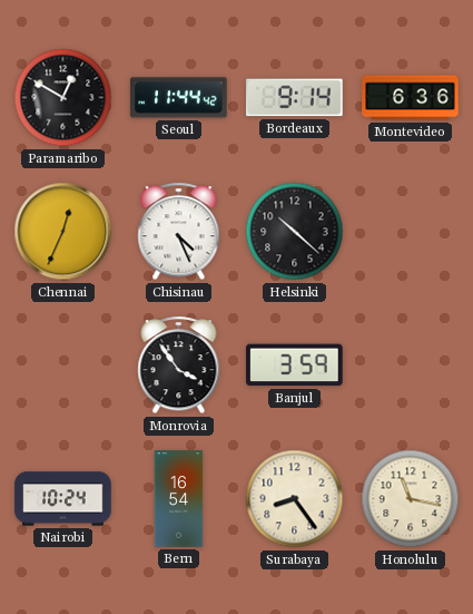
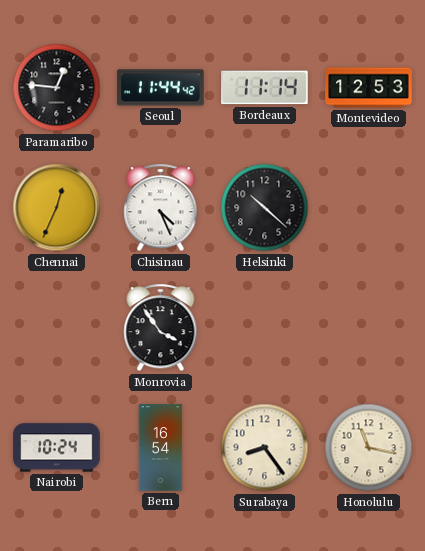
Paramaribo: 12:50 -> 12:46
Bordeaux: 9:14 -> 11:14
Montevideo: 6:36 -> 12:53
Banjul: 3:59 -> none
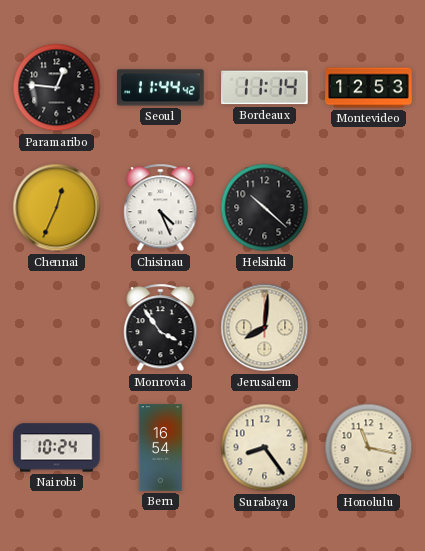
Jerusalem: none -> 8:01
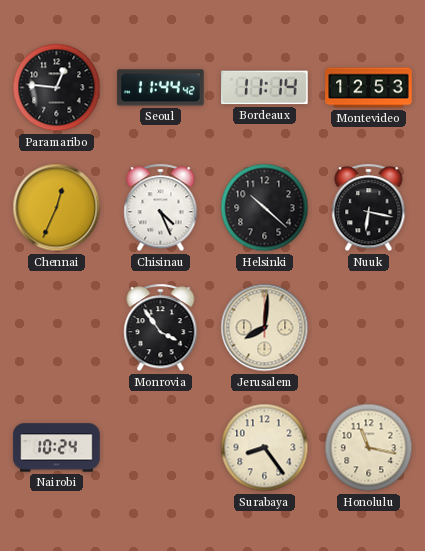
Nuuk: none -> 6:17
Bern: 16:54 -> none
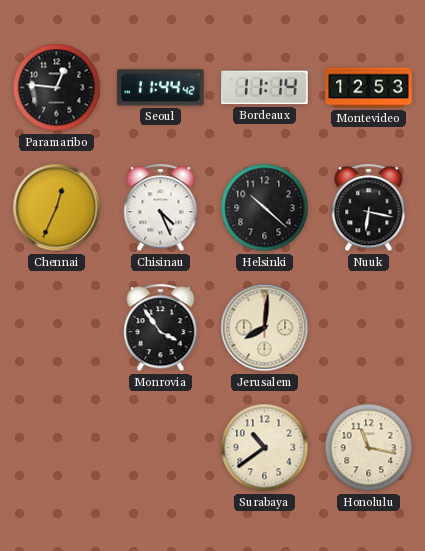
Nairobi: 10:24 -> none
Surabaya: 8:24 -> 10:39
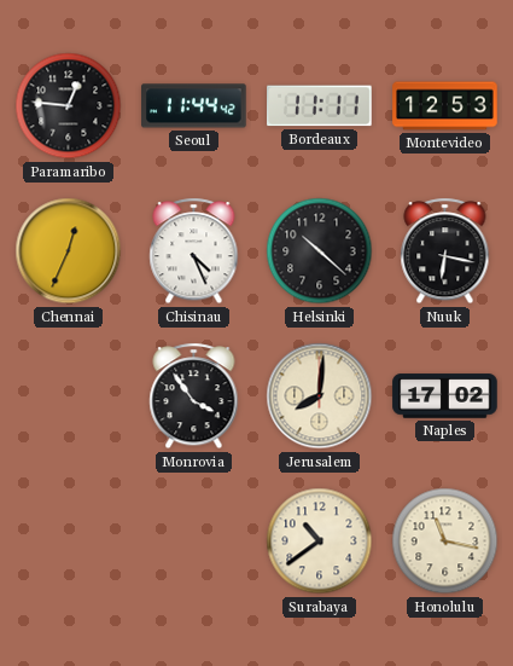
Bordeaux: 11:14 -> 11:11
Naples: none -> 17:02
